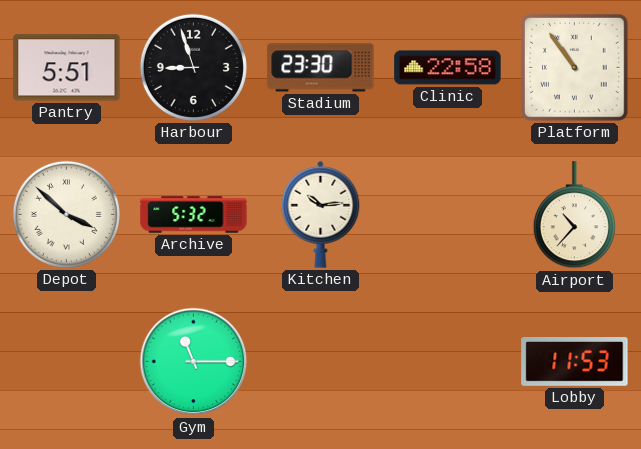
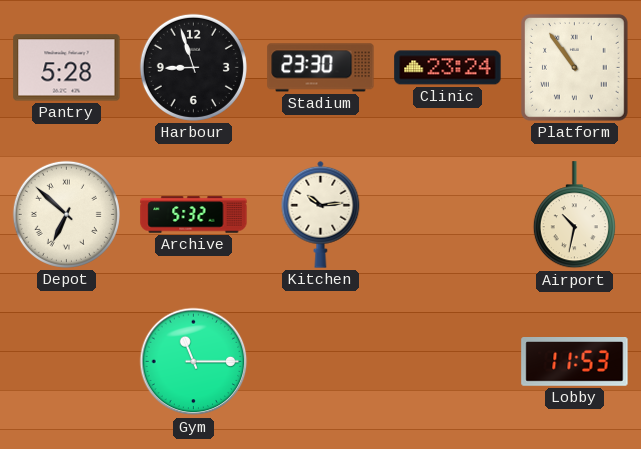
Pantry: 5:51 -> 5:28
Clinic: 22:58 -> 23:24
Depot: 3:52 -> 6:52
Airport: 10:37 -> 10:32
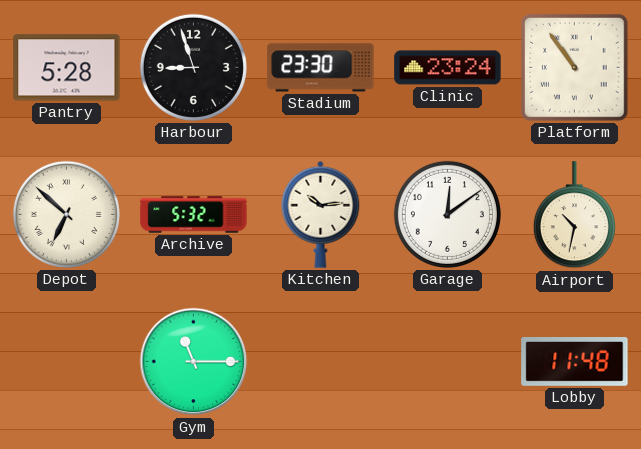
Garage: none -> 12:09
Lobby: 11:53 -> 11:48
